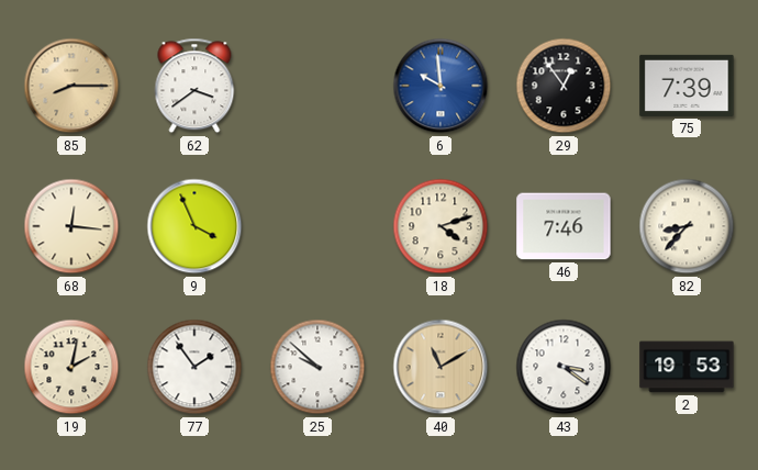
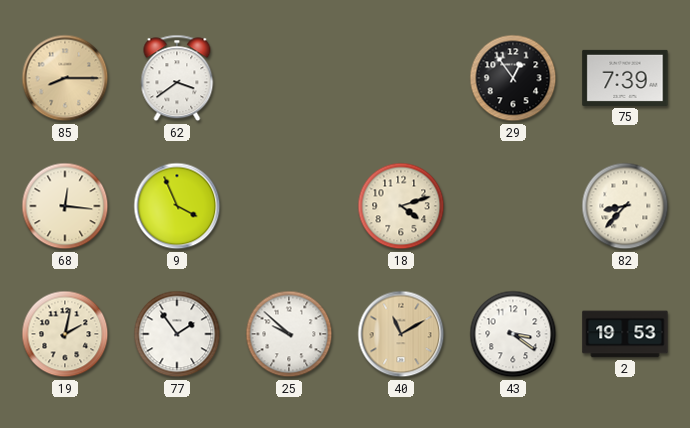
6: 9:59 -> none
46: 7:46 -> none
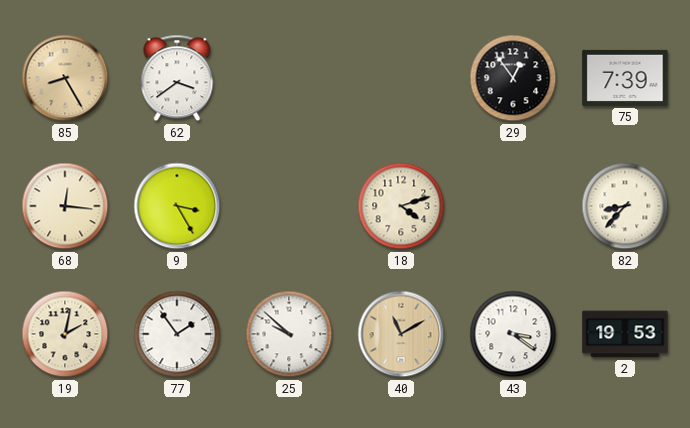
85: 8:15 -> 8:25
9: 3:56 -> 3:25
